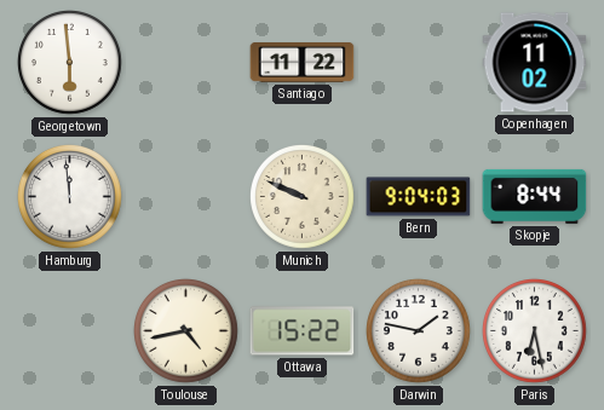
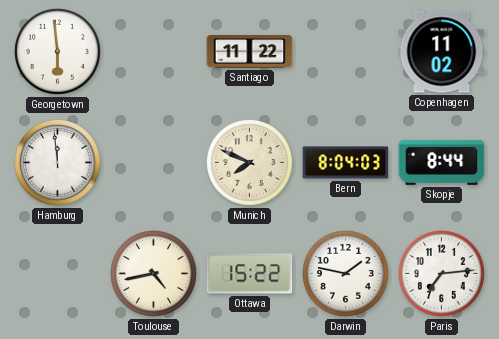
Munich: 9:49 -> 7:49
Bern: 9:04 -> 8:04
Paris: 6:28 -> 7:14
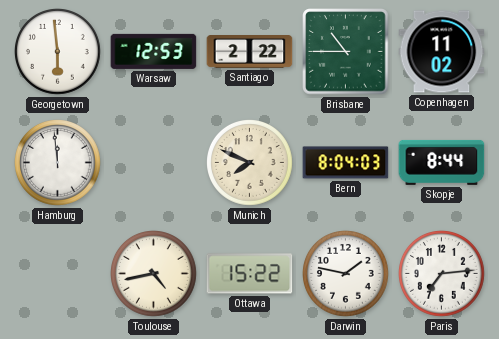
Warsaw: none -> 12:53
Santiago: 11:22 -> 2:22
Brisbane: none -> 10:45
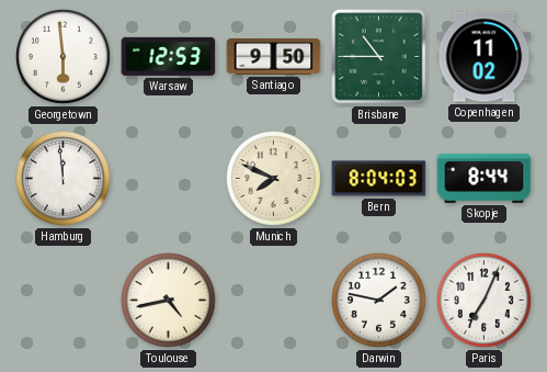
Santiago: 2:22 -> 9:50
Ottawa: 15:22 -> none
Paris: 7:14 -> 7:04
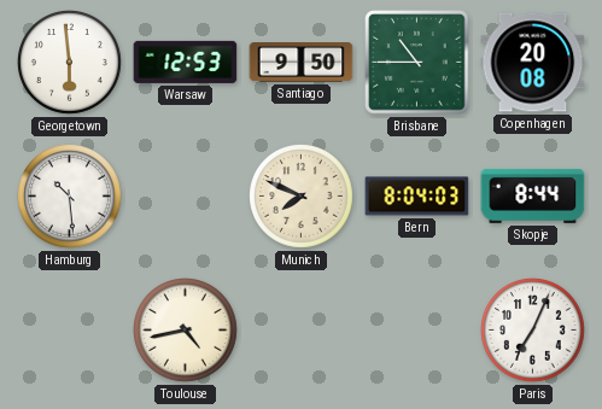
Copenhagen: 11:02 -> 20:08
Hamburg: 11:59 -> 10:29
Darwin: 1:47 -> none
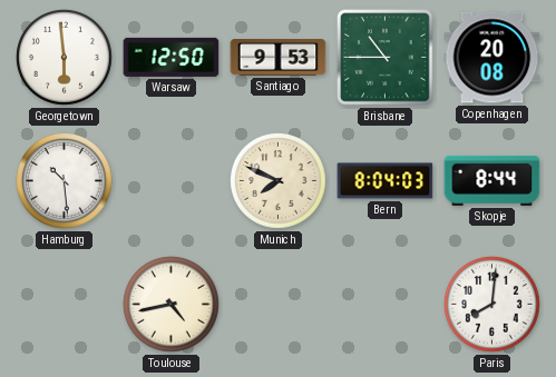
Warsaw: 12:53 -> 12:50
Santiago: 9:50 -> 9:53
Paris: 7:04 -> 8:01
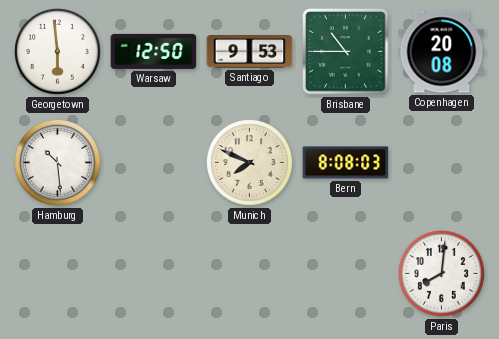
Bern: 8:04 -> 8:08
Skopje: 8:44 -> none
Toulouse: 4:43 -> none
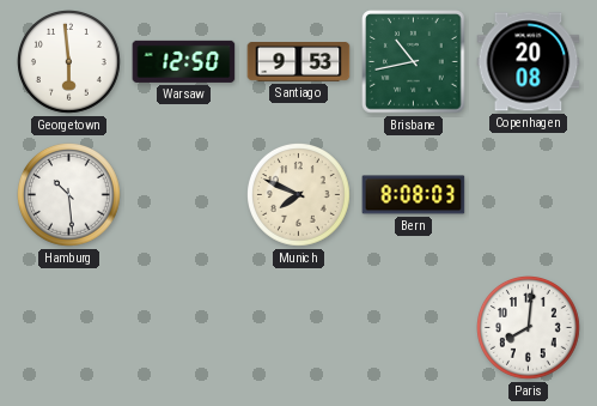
Brisbane: 10:45 -> 10:43
